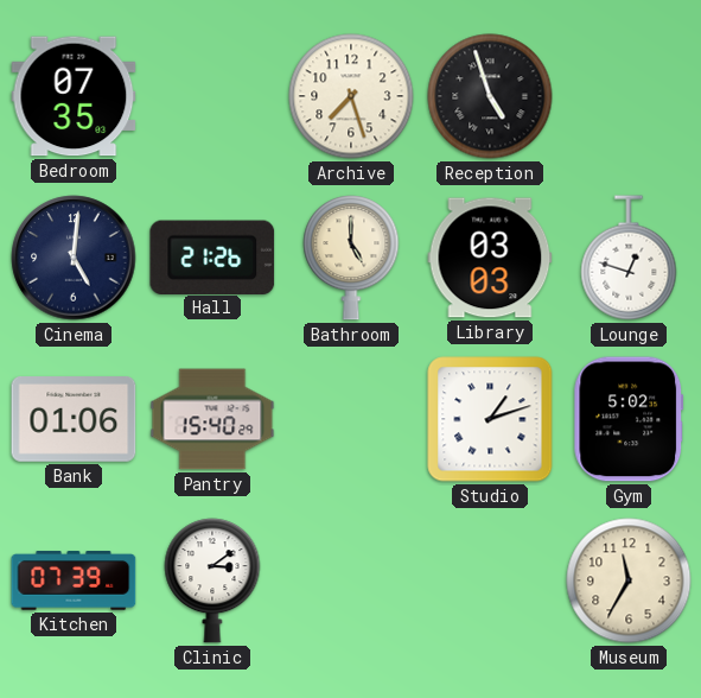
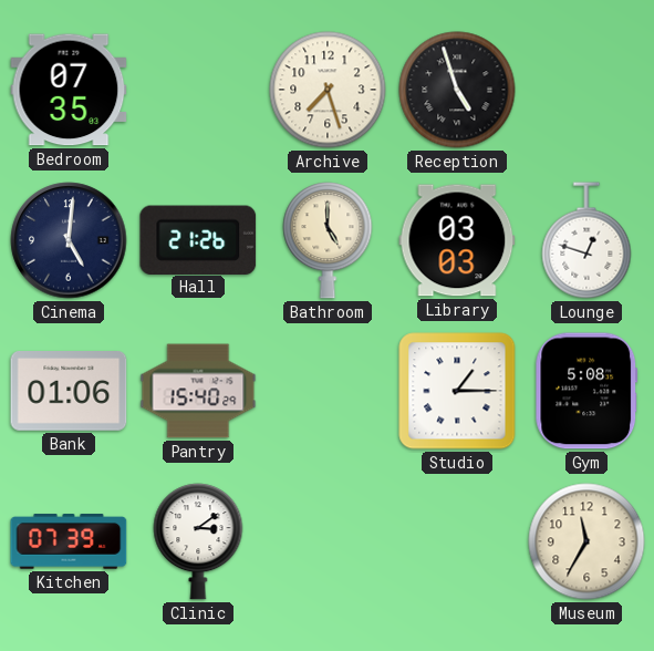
Studio: 1:12 -> 1:15
Gym: 5:02 -> 5:08
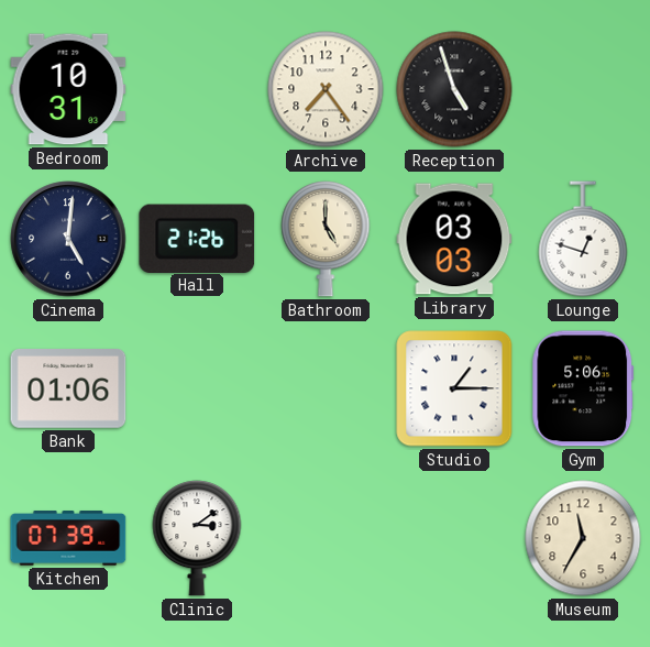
Bedroom: 07:35 -> 10:31
Archive: 7:27 -> 7:24
Pantry: 15:40 -> none
Gym: 5:08 -> 5:06
